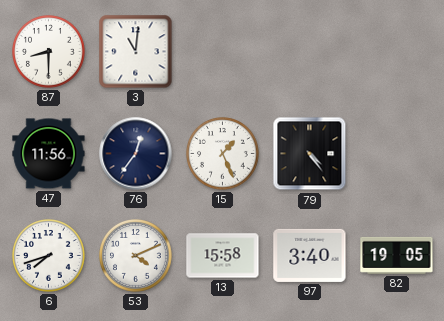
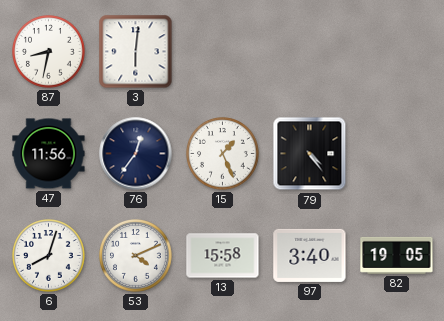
87: 8:30 -> 8:32
3: 11:01 -> 6:01
6: 7:42 -> 8:03
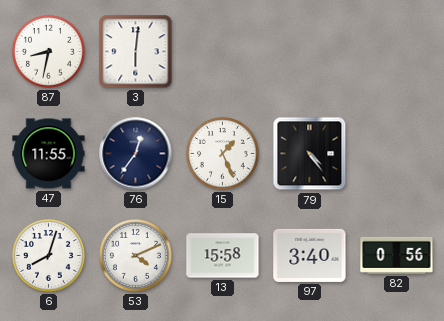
47: 11:56 -> 11:55
82: 19:05 -> 0:56
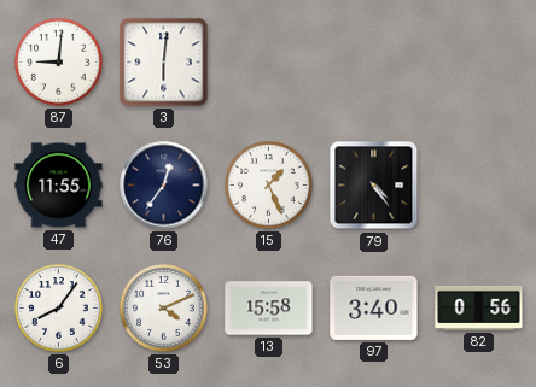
87: 8:32 -> 9:01
6: 8:03 -> 8:06
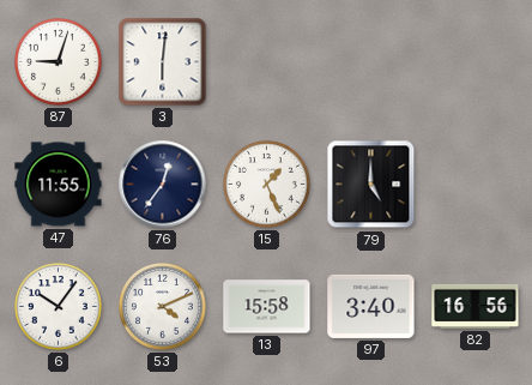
87: 9:01 -> 9:03
79: 4:24 -> 5:00
6: 8:06 -> 10:06
82: 0:56 -> 16:56
